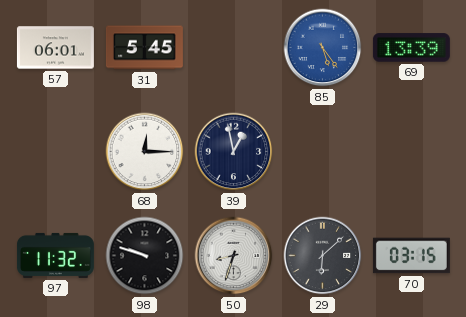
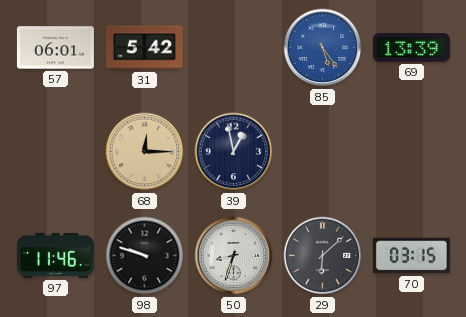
31: 5:45 -> 5:42
68 dial: white -> champagne
97: 11:32 -> 11:46
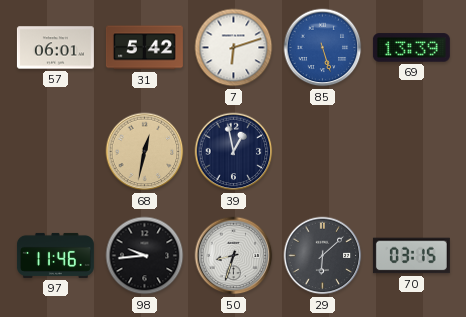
7: none -> 6:12
85: 5:24 -> 5:27
68: 12:15 -> 12:32
98: 9:48 -> 9:44
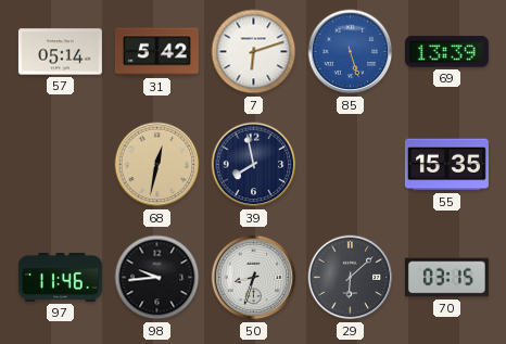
57: 06:01 -> 05:14
39: 12:58 -> 7:58
55: none -> 15:35
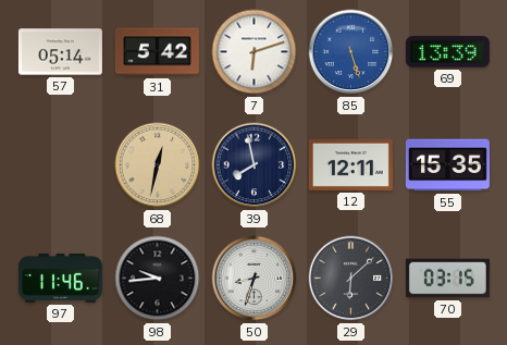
12: none -> 12:11
